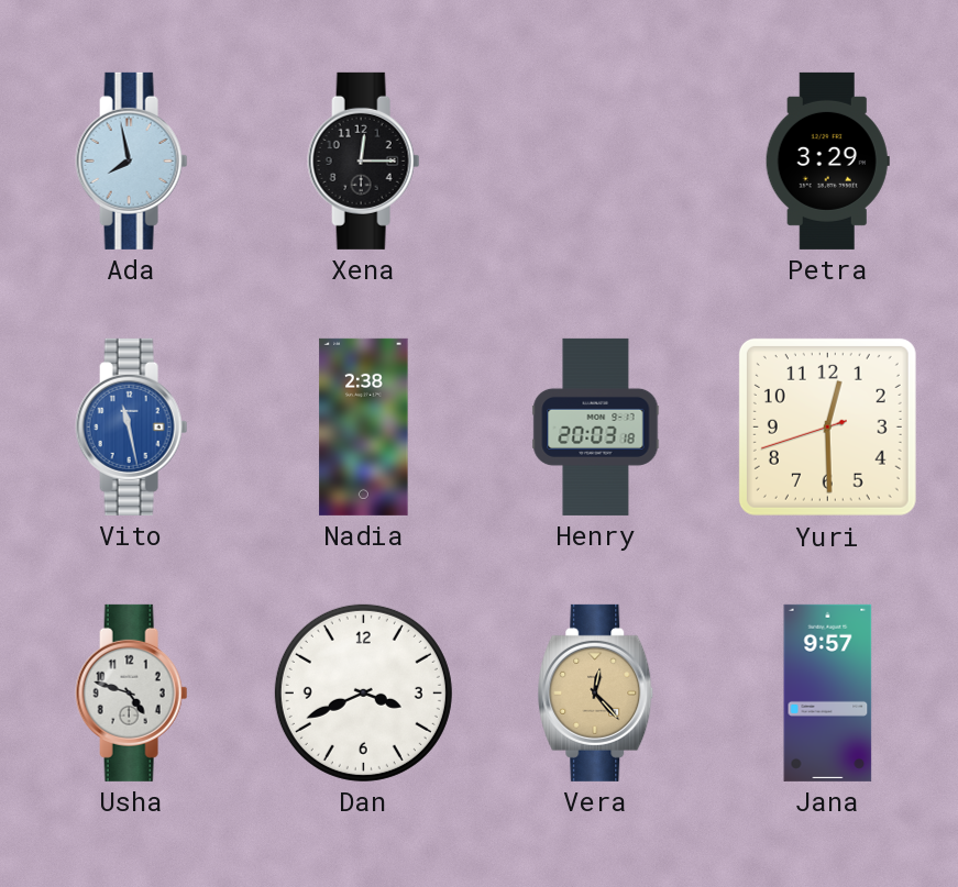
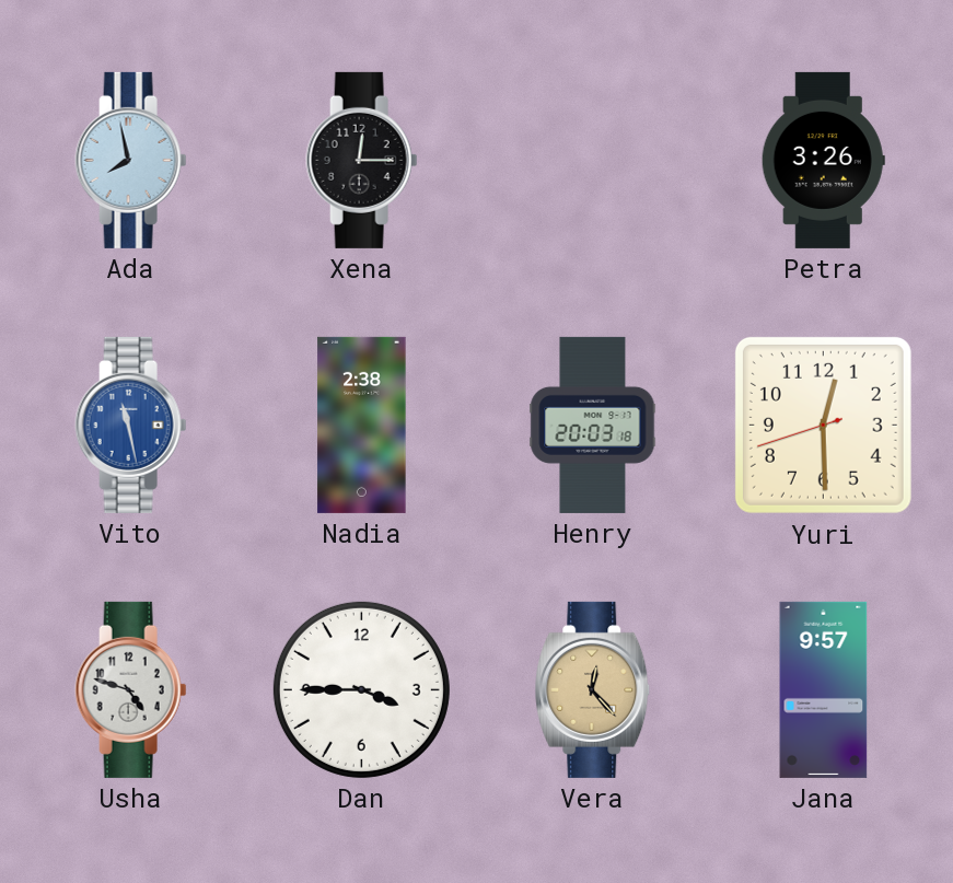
Petra: 3:29 -> 3:26
Dan: 3:41 -> 3:45
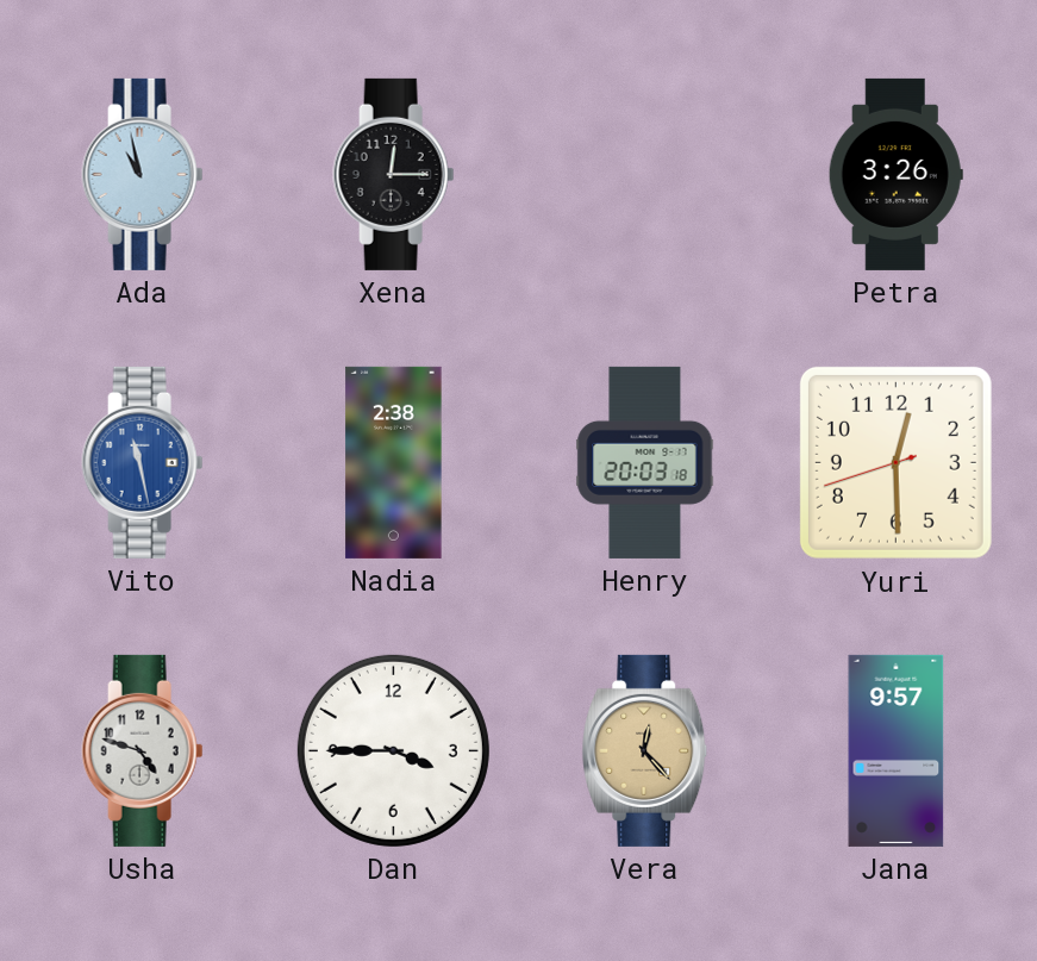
Ada: 7:58 -> 10:58
